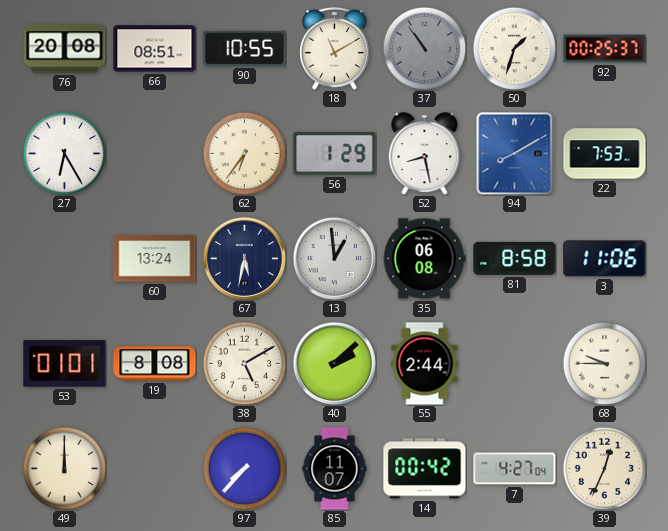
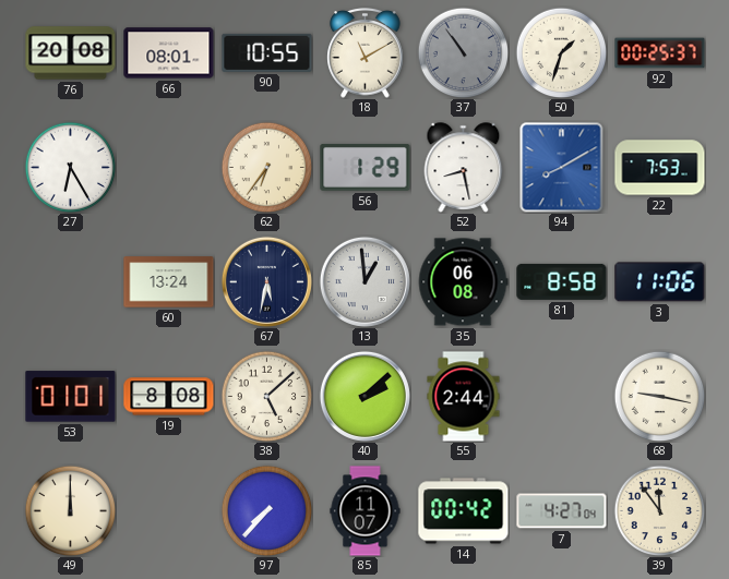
66: 08:51 -> 08:01
38: 5:10 -> 5:08
68: 9:45 -> 9:17
39: 12:34 -> 11:54
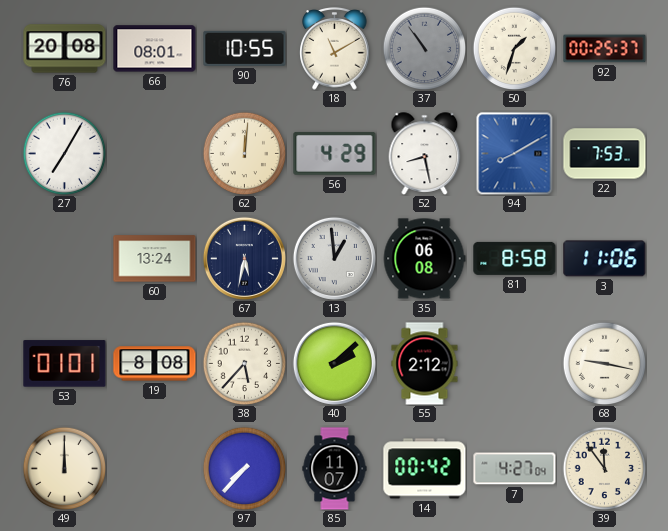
27: 6:25 -> 7:05
62: 6:36 -> 12:01
56: 1:29 -> 4:29
38: 5:08 -> 5:37
55: 2:44 -> 2:12
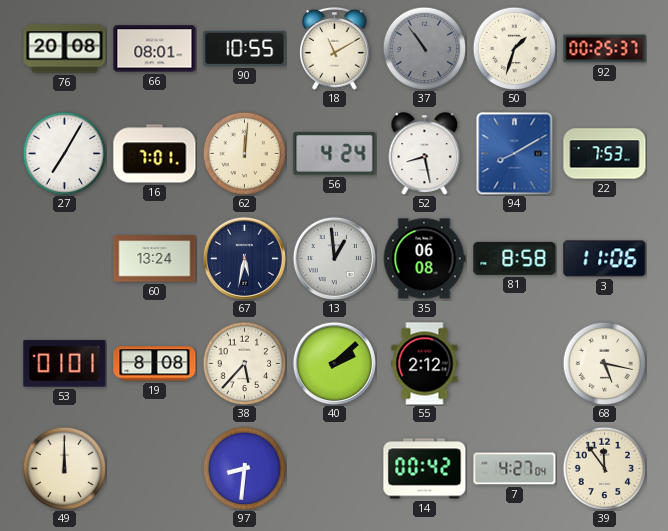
16: none -> 7:01
56: 4:29 -> 4:24
68: 9:17 -> 5:17
97: 7:37 -> 8:31
85: 11:07 -> none
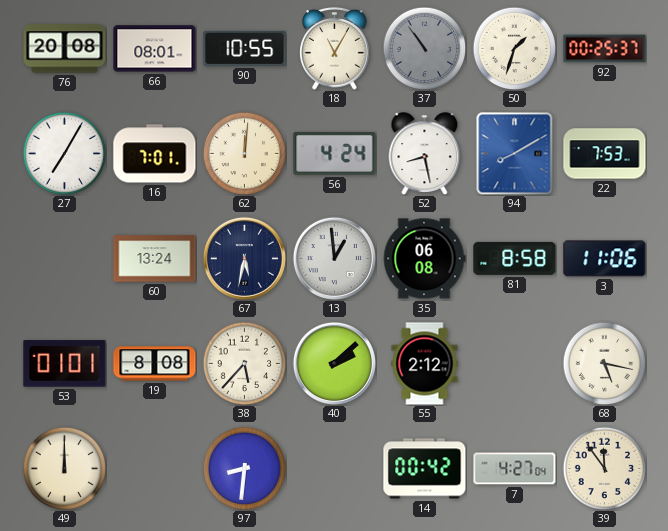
18: 11:10 -> 11:05
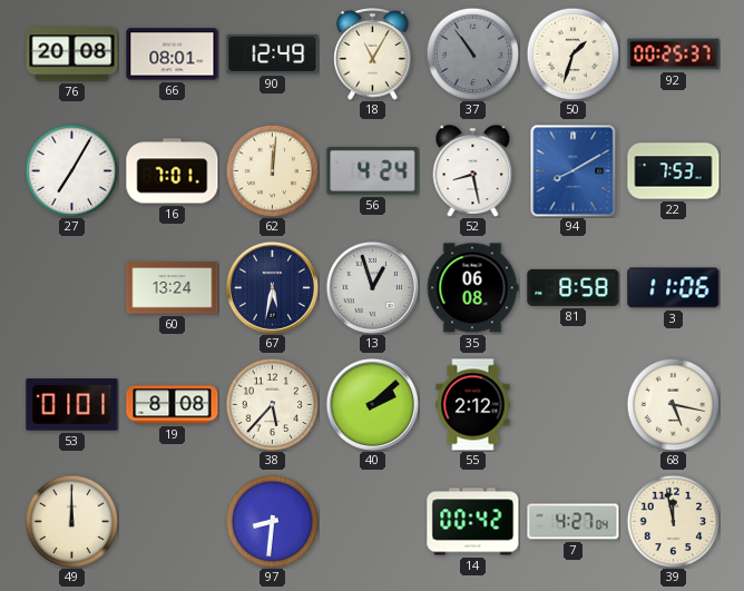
90: 10:55 -> 12:49
13: 12:59 -> 12:57
39: 11:54 -> 11:58
